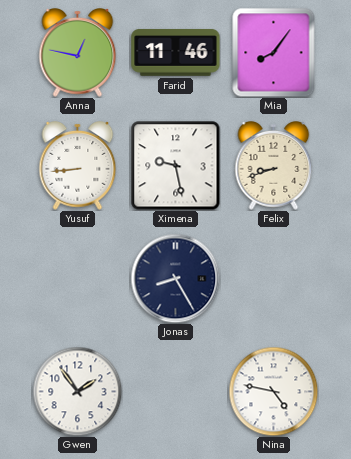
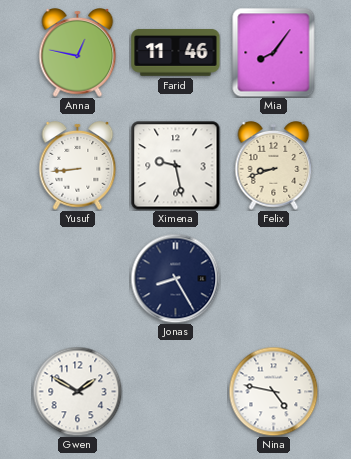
Gwen: 1:54 -> 1:50
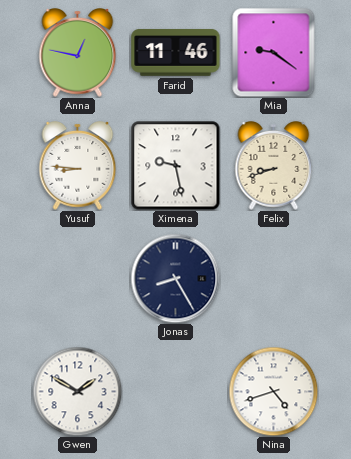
Mia: 8:06 -> 9:21
Yusuf: 8:44 -> 8:46
Nina: 4:47 -> 4:42
